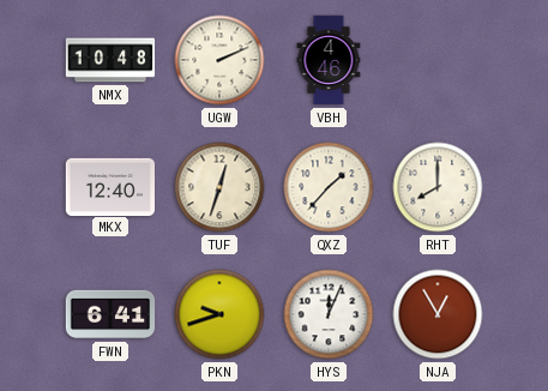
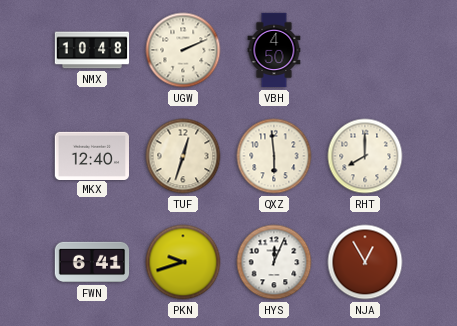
VBH: 4:46 -> 4:50
QXZ: 1:37 -> 5:59
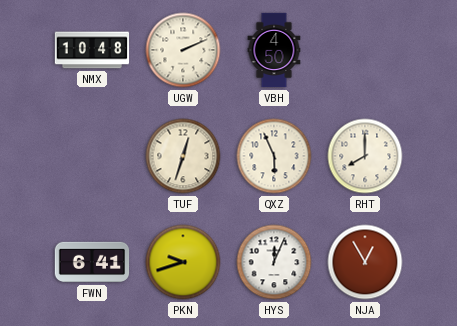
MKX: 12:40 -> none
QXZ: 5:59 -> 5:56
